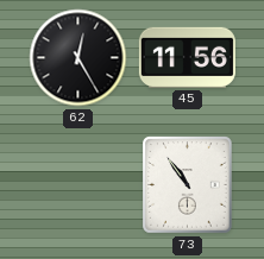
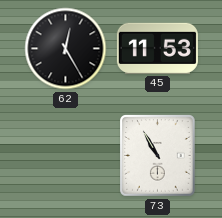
45: 11:56 -> 11:53
73: 10:54 -> 10:55
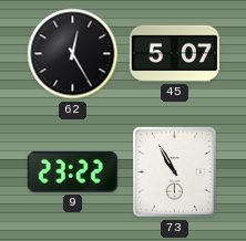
45: 11:53 -> 5:07
9: none -> 23:22
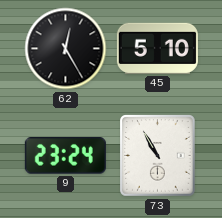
45: 5:07 -> 5:10
9: 23:22 -> 23:24
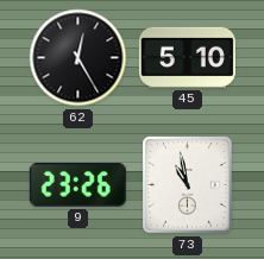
9: 23:24 -> 23:26
73: 10:55 -> 10:58
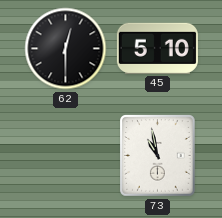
62: 12:25 -> 12:30
9: 23:26 -> none
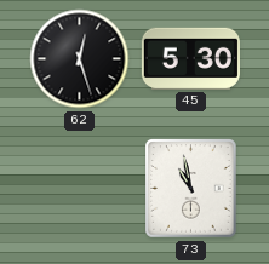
62: 12:30 -> 12:27
45: 5:10 -> 5:30
